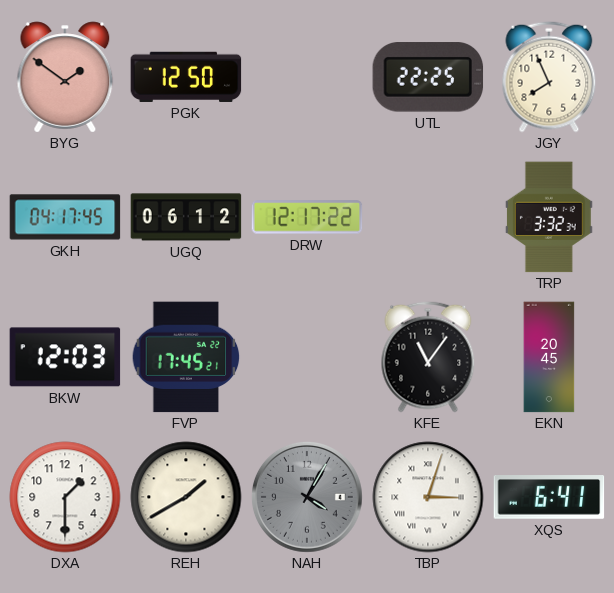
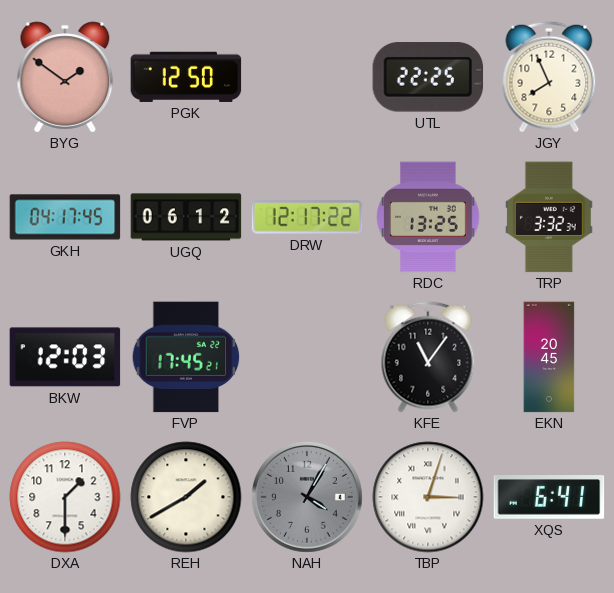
RDC: none -> 13:25
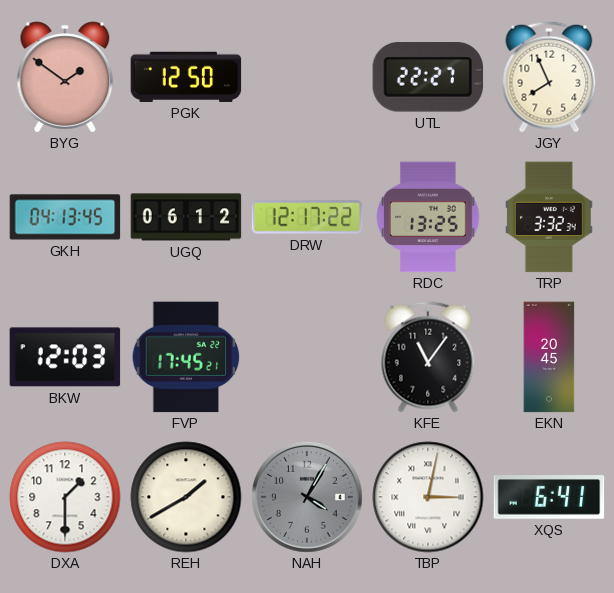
UTL: 22:25 -> 22:27
GKH: 04:17 -> 04:13
TBP: 3:03 -> 3:02
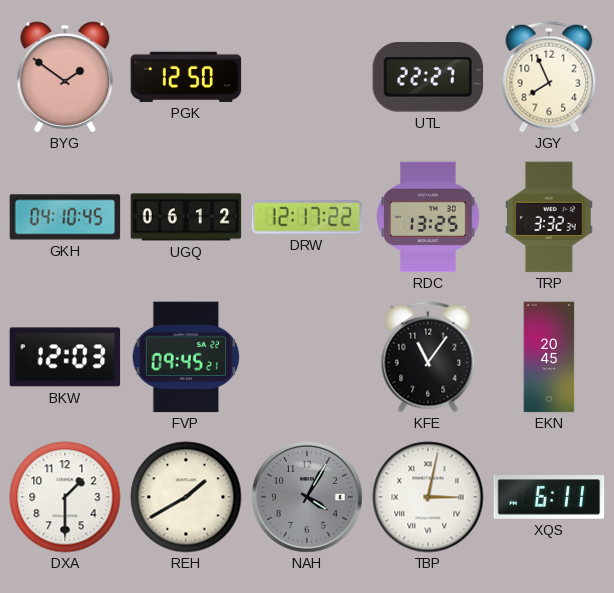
GKH: 04:13 -> 04:10
FVP: 17:45 -> 09:45
XQS: 6:41 -> 6:11
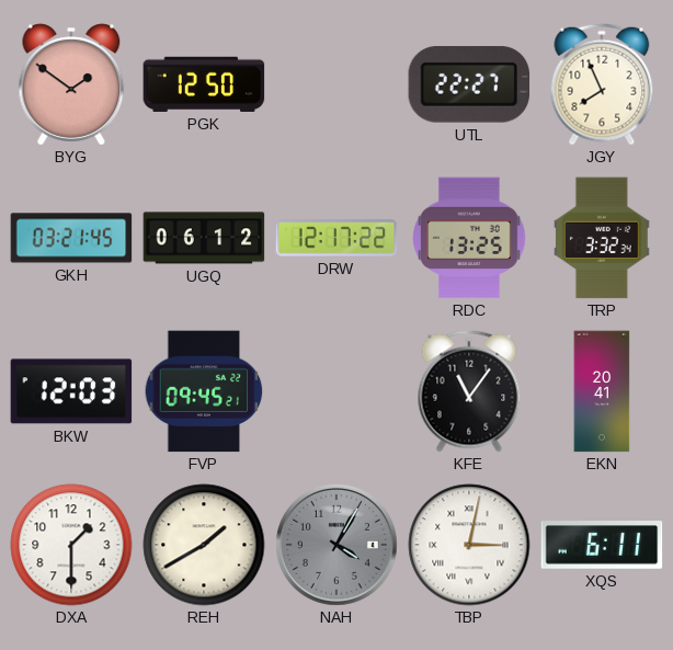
GKH: 04:10 -> 03:21
EKN: 20:45 -> 20:41
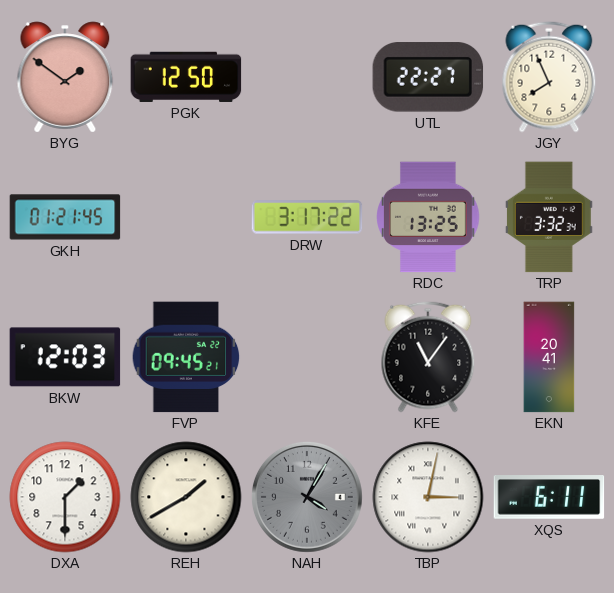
GKH: 03:21 -> 01:21
UGQ: 06:12 -> none
DRW: 12:17 -> 3:17
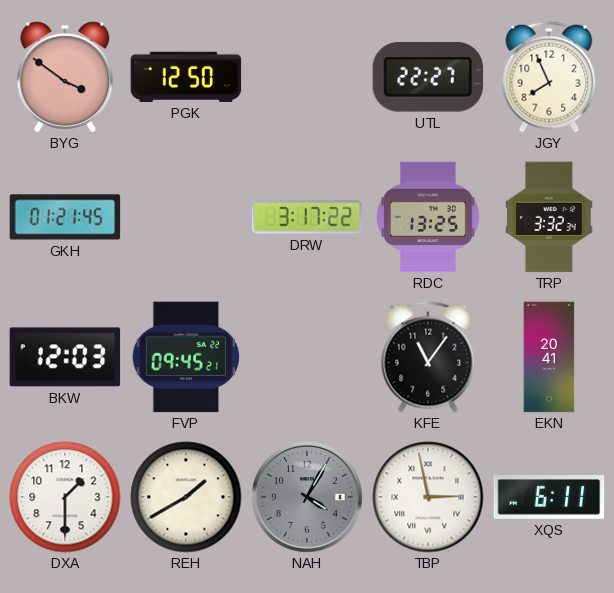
BYG: 1:51 -> 3:51
TBP: 3:02 -> 2:58
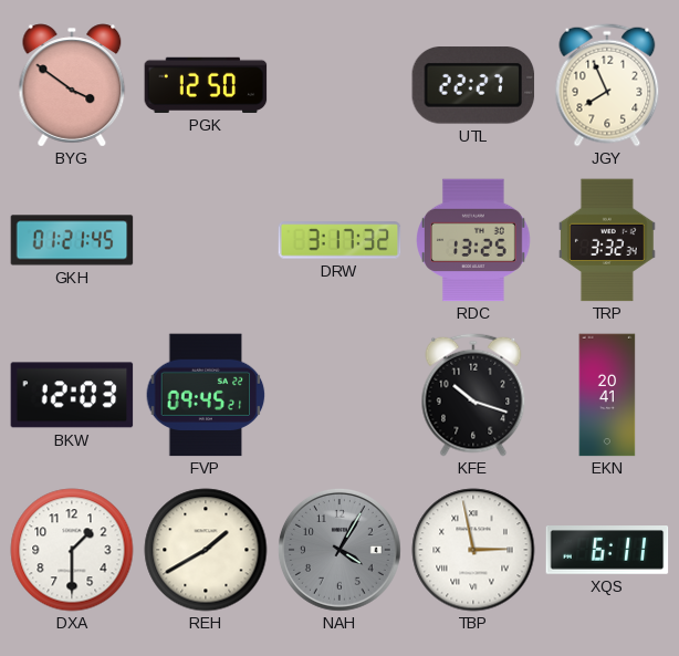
DRW: 3:17:22 -> 3:17:32
KFE: 11:06 -> 10:18
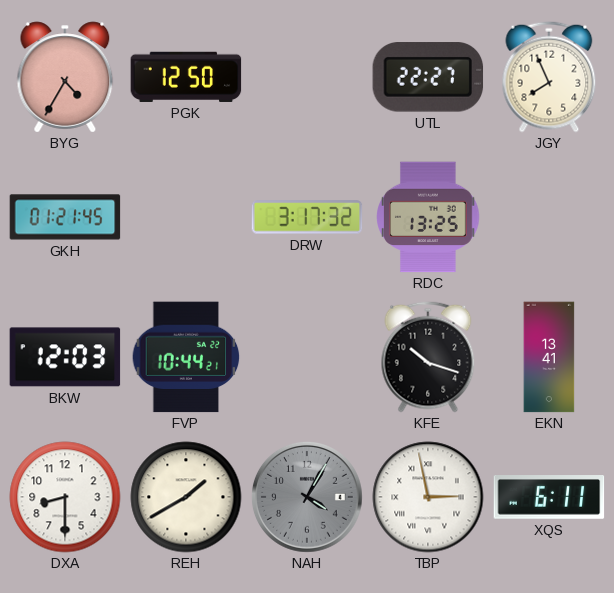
BYG: 3:51 -> 4:35
TRP: 3:32 -> none
FVP: 09:45 -> 10:44
EKN: 20:41 -> 13:41
DXA: 1:30 -> 8:30
